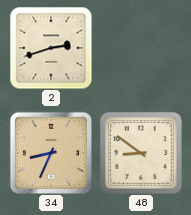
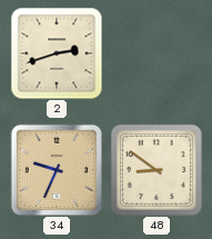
34: 8:34 -> 9:34
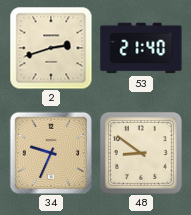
53: none -> 21:40
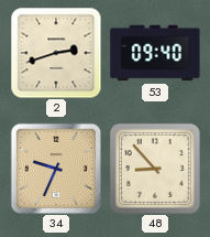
53: 21:40 -> 09:40
48: 8:51 -> 8:53
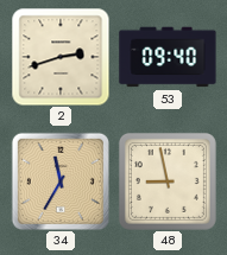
34: 9:34 -> 11:35
48: 8:53 -> 8:58
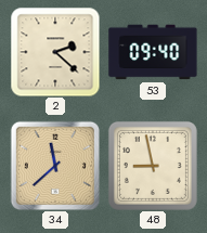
2: 2:42 -> 2:22
34: 11:35 -> 11:38
